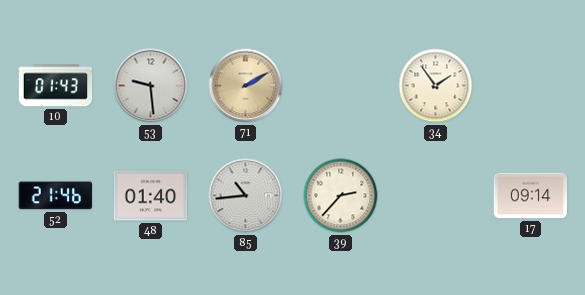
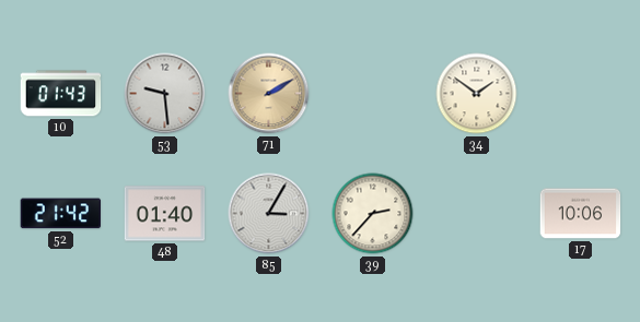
34: 1:54 -> 1:51
52: 21:46 -> 21:42
85: 10:44 -> 3:05
17: 09:14 -> 10:06
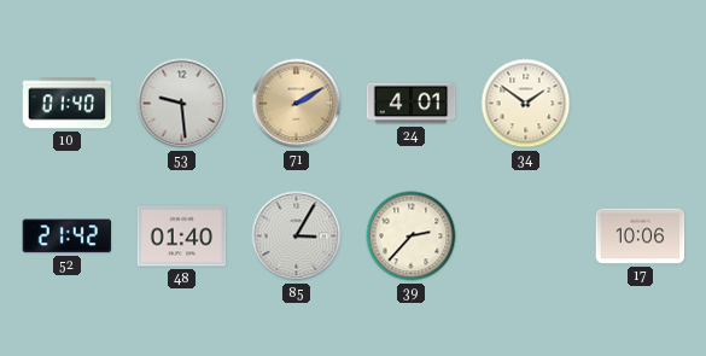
10: 01:43 -> 01:40
24: none -> 4:01
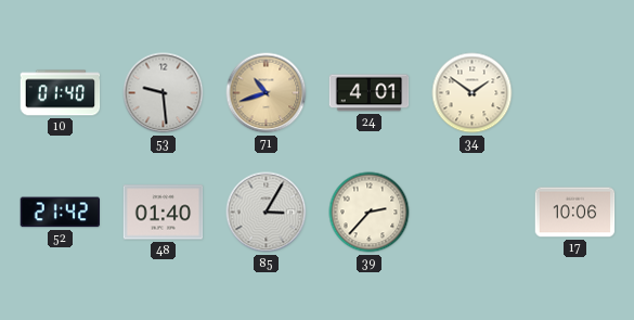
71: 2:10 -> 10:42
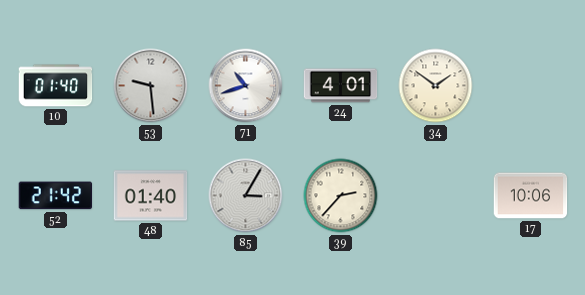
71 dial: champagne -> white
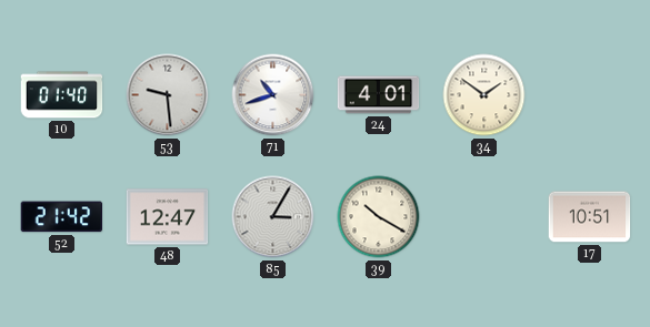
48: 01:40 -> 12:47
39: 2:37 -> 10:20
17: 10:06 -> 10:51
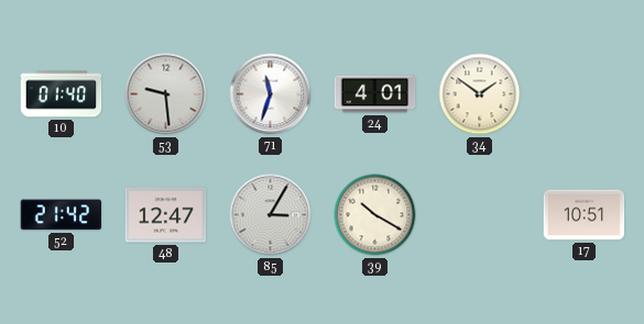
71: 10:42 -> 11:33
